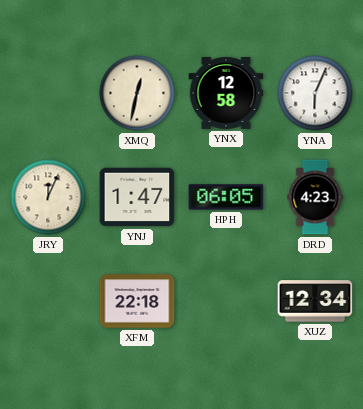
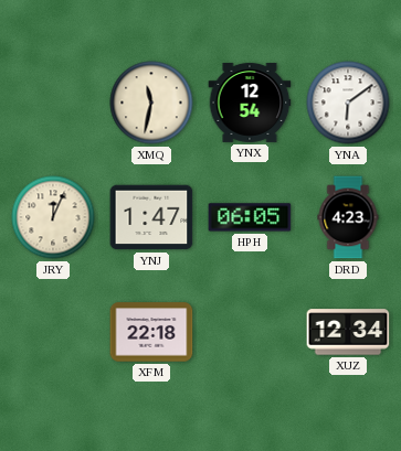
XMQ: 12:32 -> 11:32
YNX: 12:58 -> 12:54
YNA: 6:04 -> 6:09
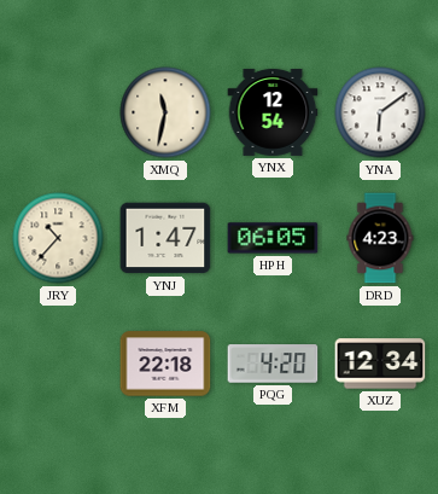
JRY: 12:04 -> 10:37
PQG: none -> 4:20
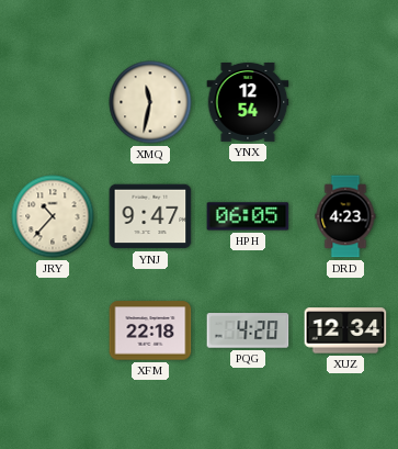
YNA: 6:09 -> none
YNJ: 1:47 -> 9:47
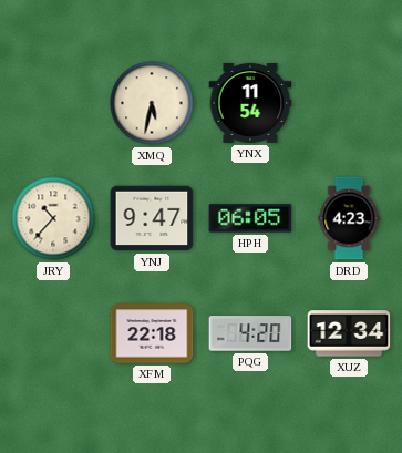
XMQ: 11:32 -> 5:32
YNX: 12:54 -> 11:54
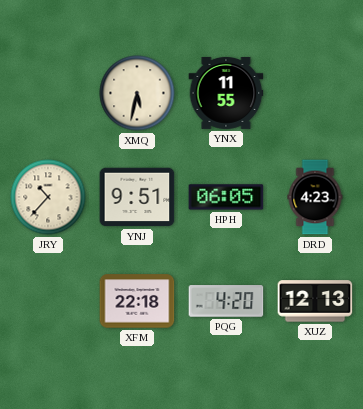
YNX: 11:54 -> 11:55
YNJ: 9:47 -> 9:51
XUZ: 12:34 -> 12:13
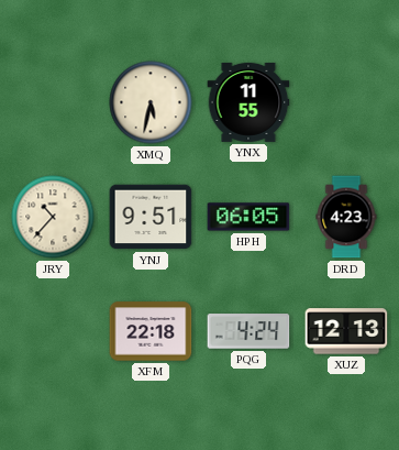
PQG: 4:20 -> 4:24
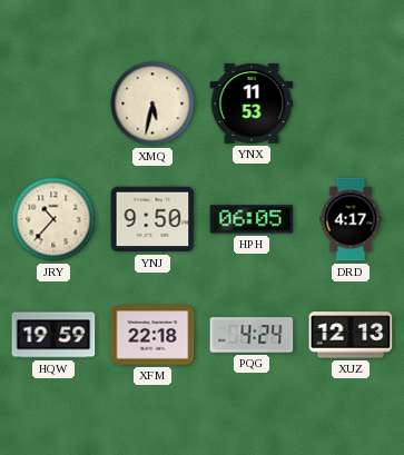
YNX: 11:55 -> 11:53
YNJ: 9:51 -> 9:50
DRD: 4:23 -> 4:17
HQW: none -> 19:59
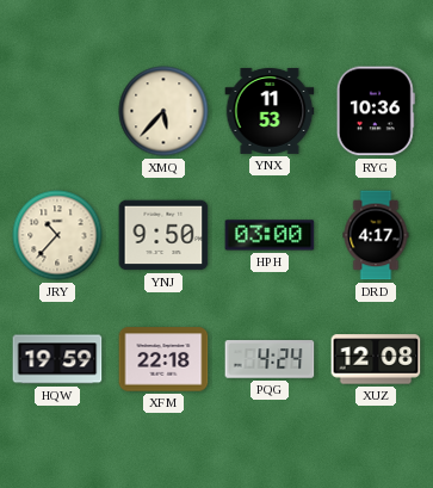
XMQ: 5:32 -> 5:37
RYG: none -> 10:36
HPH: 06:05 -> 03:00
XUZ: 12:13 -> 12:08
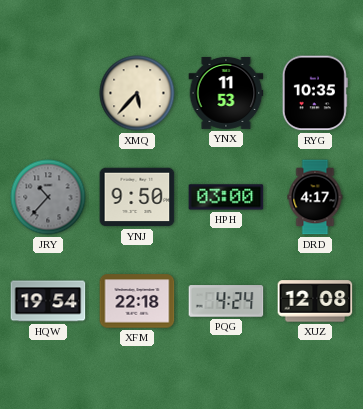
RYG: 10:36 -> 10:35
JRY dial: cream -> grey
HQW: 19:59 -> 19:54
